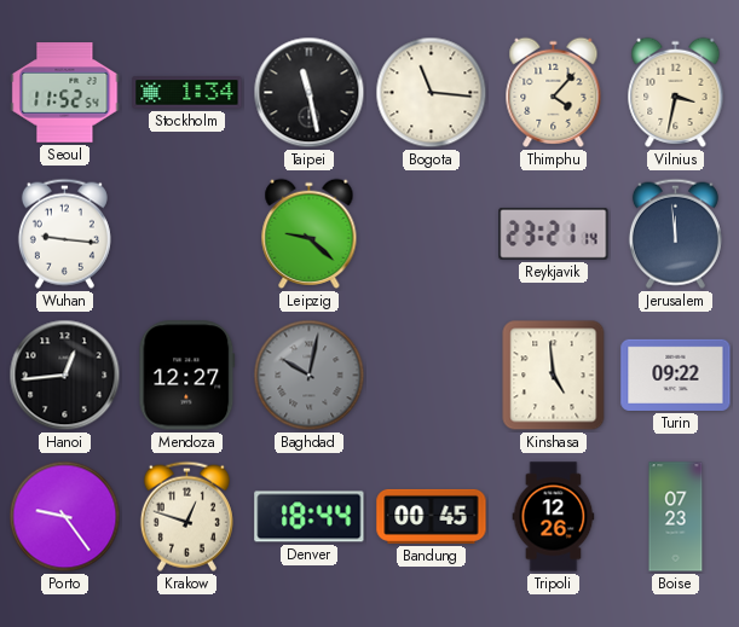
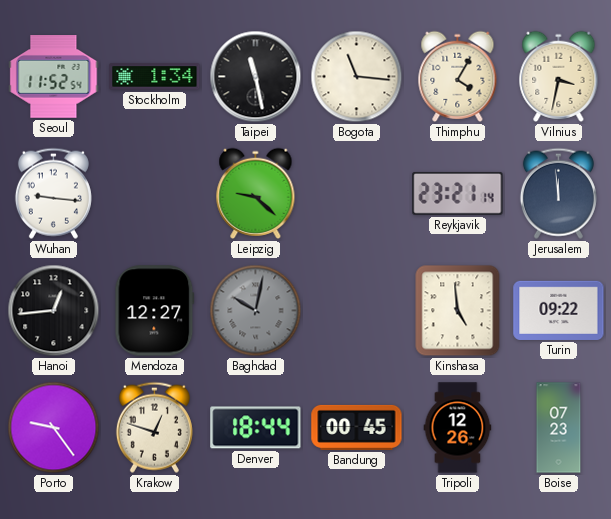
Thimphu: 4:07 -> 4:05
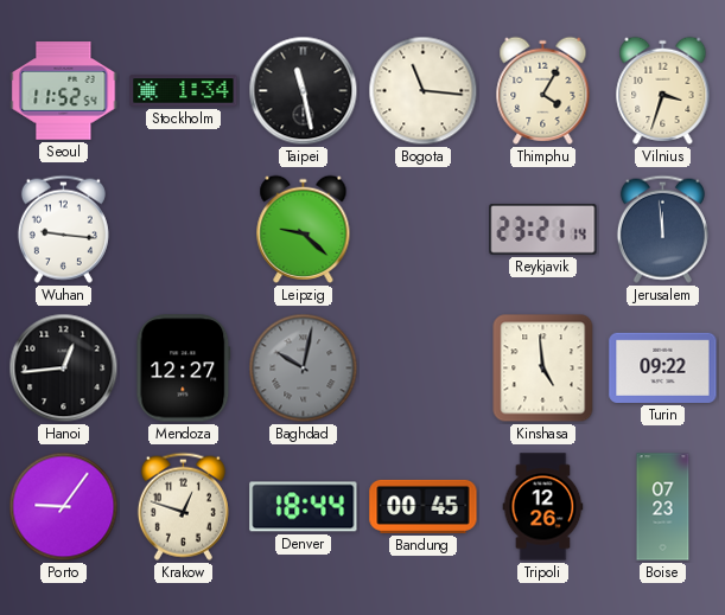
Vilnius: 3:32 -> 3:33
Porto: 9:24 -> 9:06
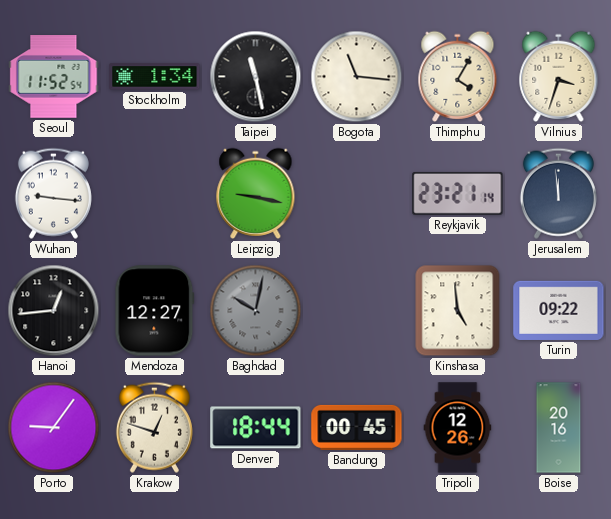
Leipzig: 9:22 -> 9:17
Boise: 07:23 -> 20:16
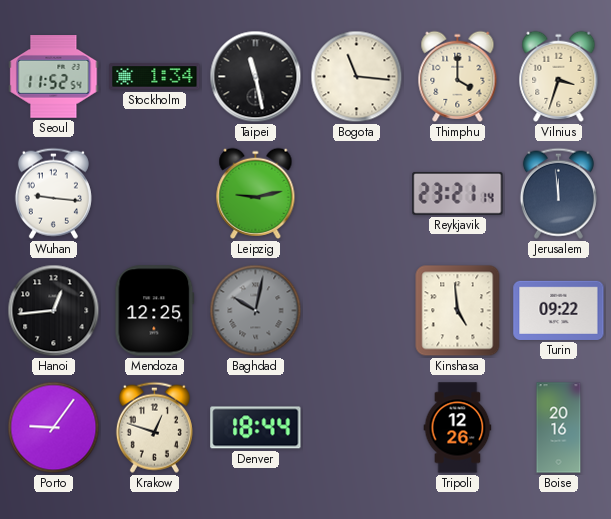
Thimphu: 4:05 -> 4:00
Leipzig: 9:17 -> 9:13
Mendoza: 12:27 -> 12:25
Bandung: 00:45 -> none
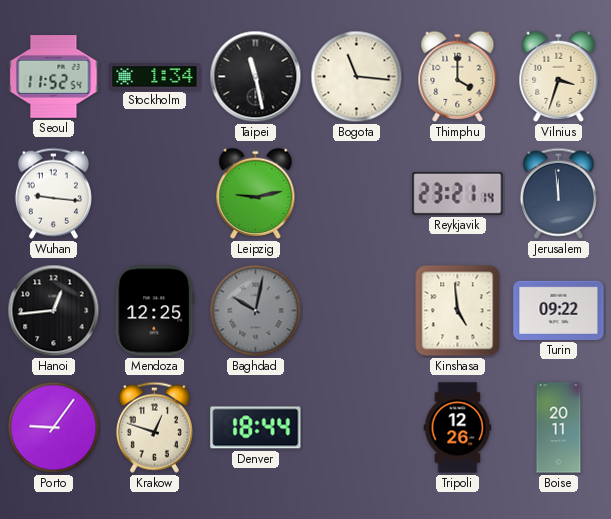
Boise: 20:16 -> 20:11
